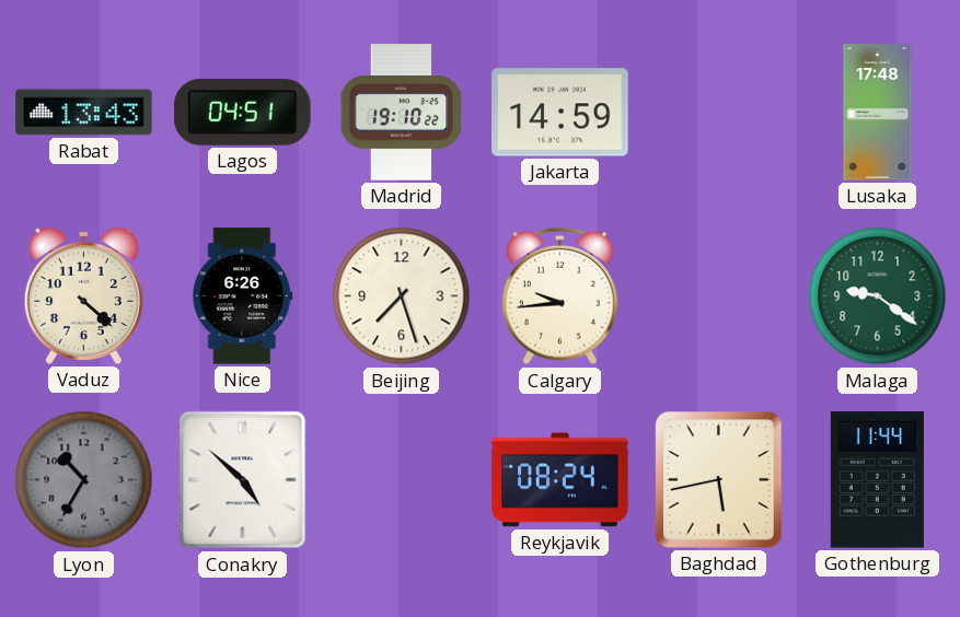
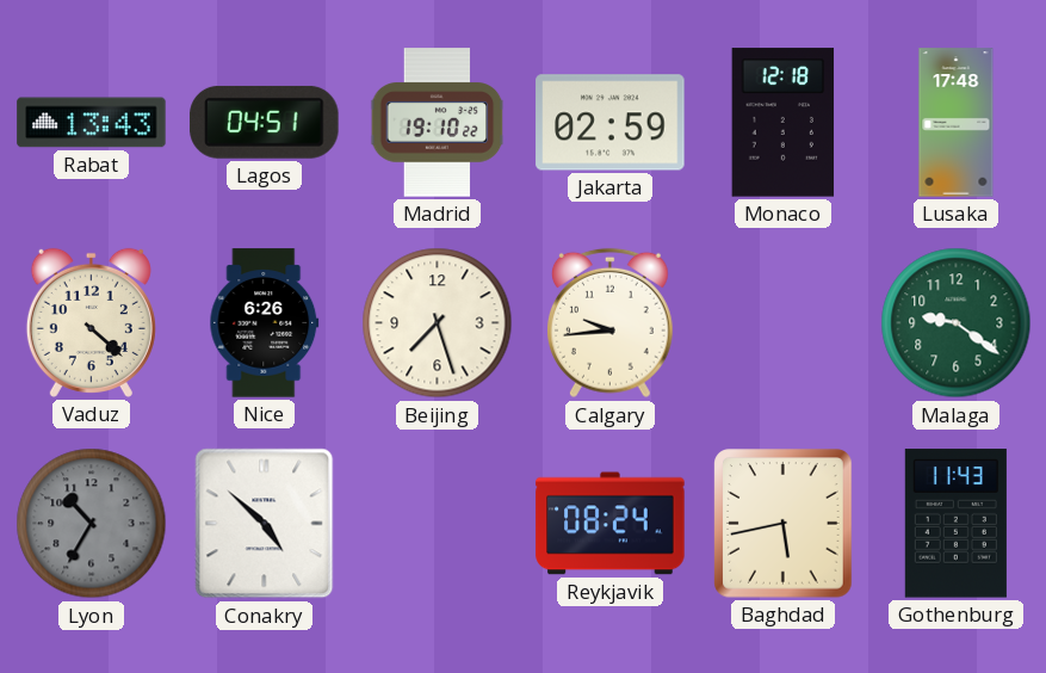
Jakarta: 14:59 -> 02:59
Monaco: none -> 12:18
Gothenburg: 11:44 -> 11:43
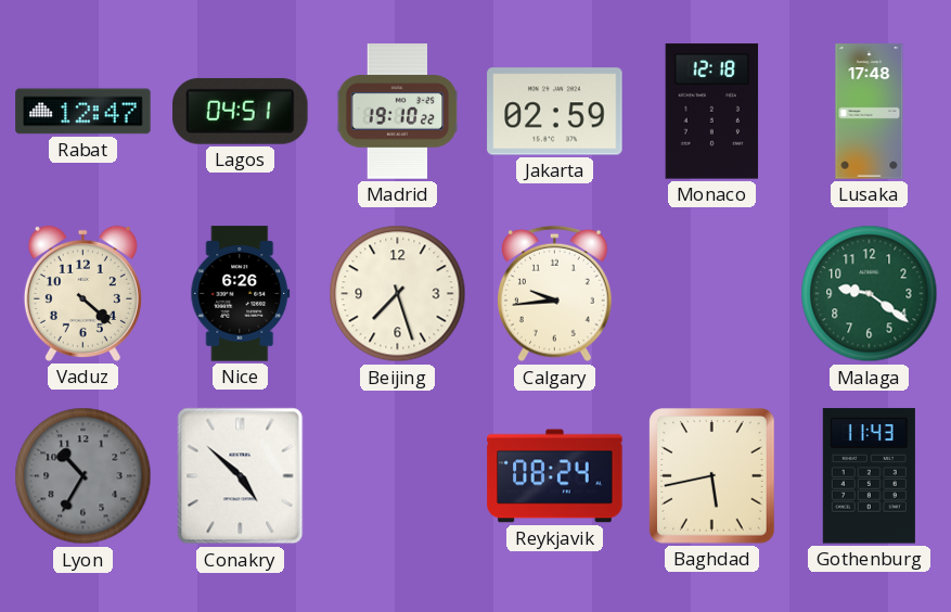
Rabat: 13:43 -> 12:47
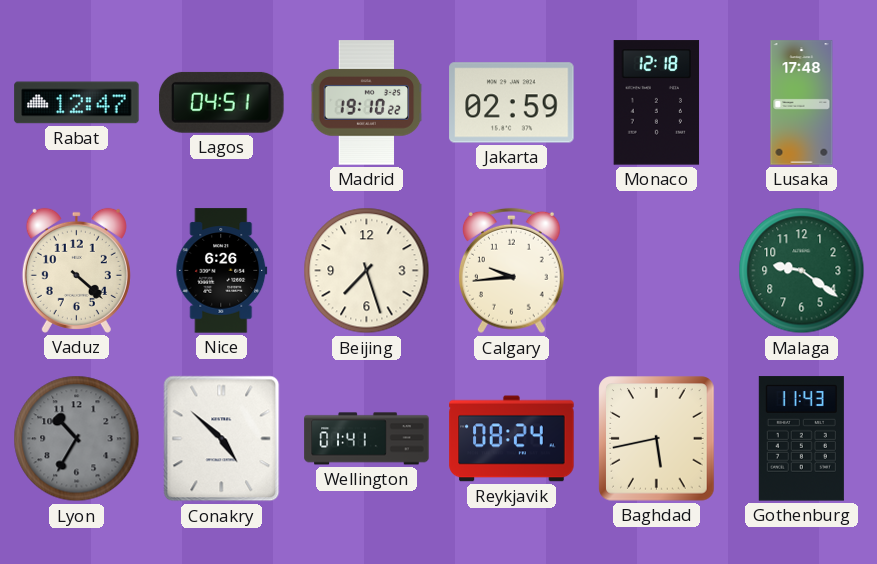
Wellington: none -> 01:41
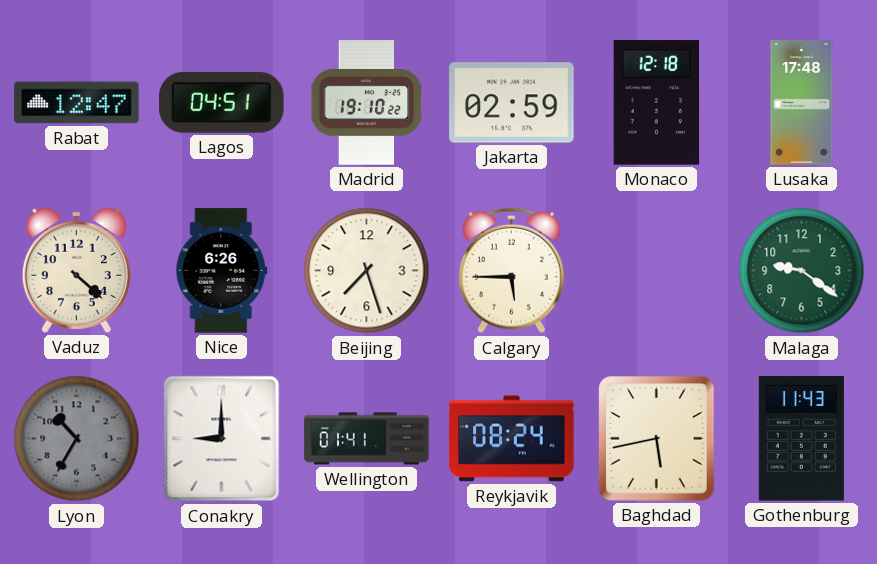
Calgary: 9:44 -> 5:45
Conakry: 4:52 -> 9:00
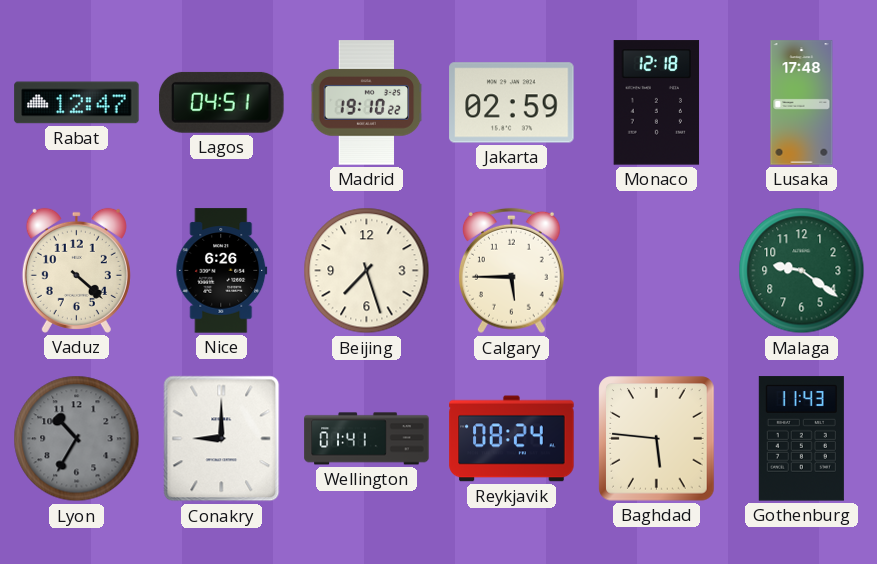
Baghdad: 5:43 -> 5:46
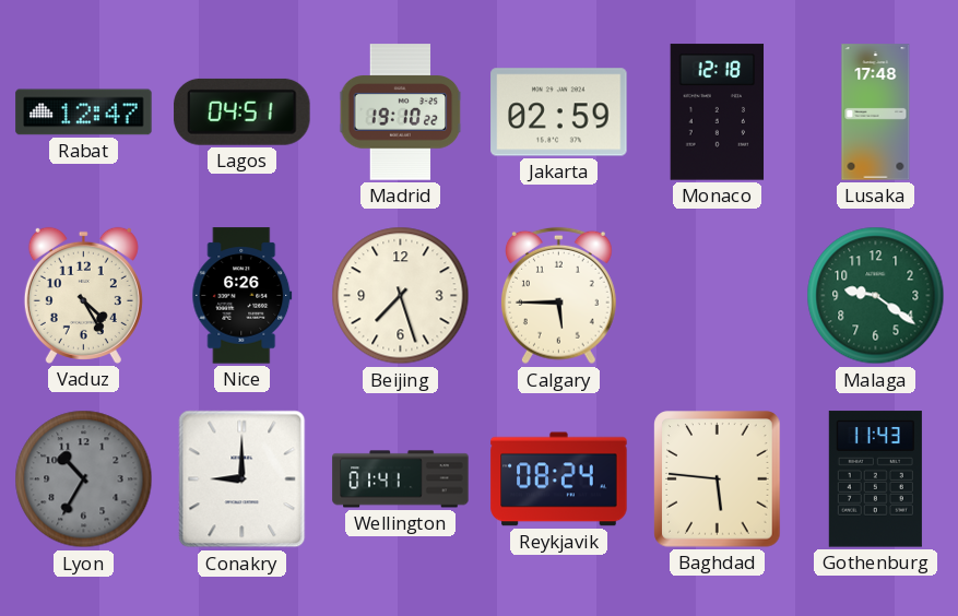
Vaduz: 4:22 -> 4:25
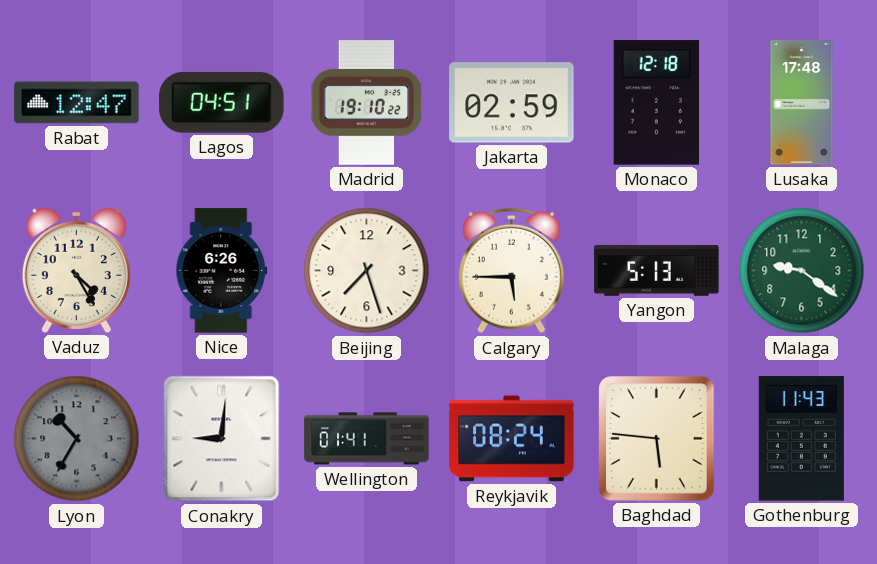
Yangon: none -> 5:13
Conakry: 9:00 -> 9:01
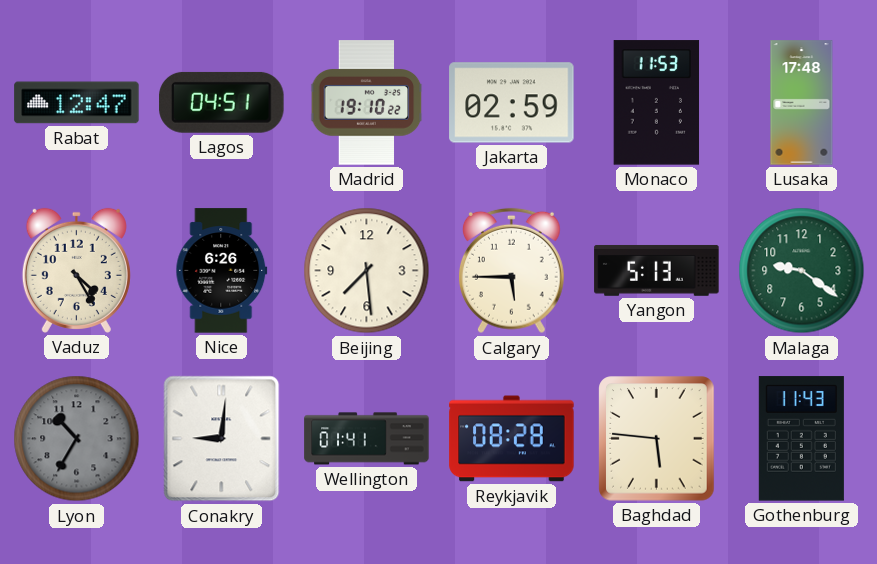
Monaco: 12:18 -> 11:53
Beijing: 7:27 -> 7:29
Reykjavik: 08:24 -> 08:28
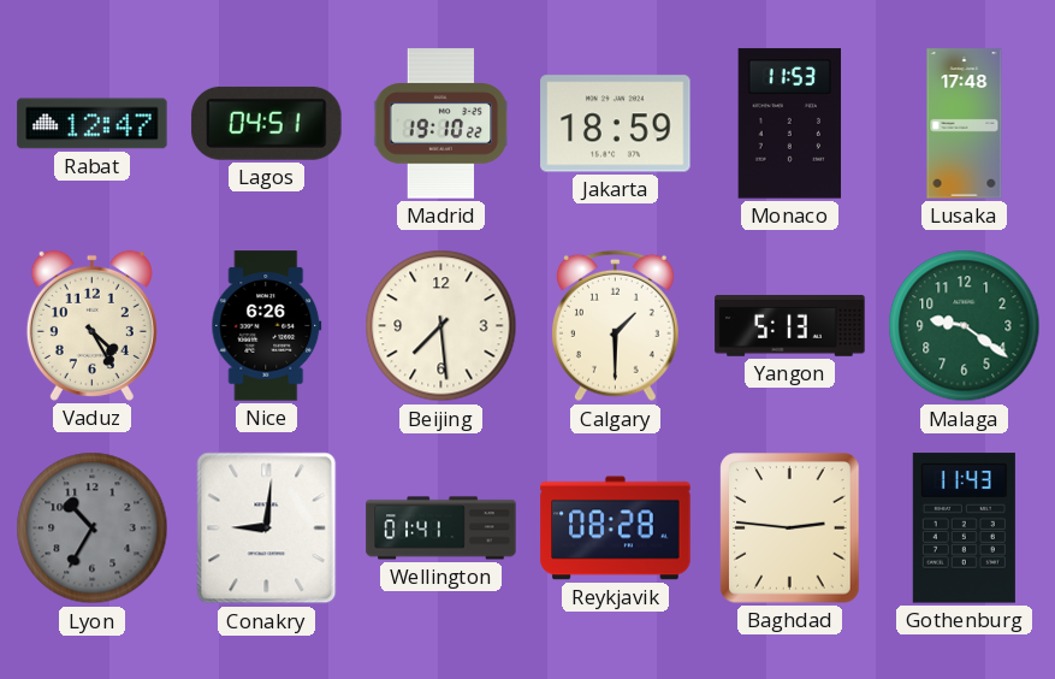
Jakarta: 02:59 -> 18:59
Calgary: 5:45 -> 1:30
Baghdad: 5:46 -> 2:46
